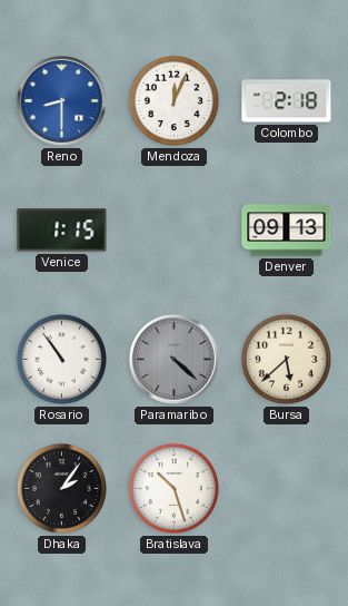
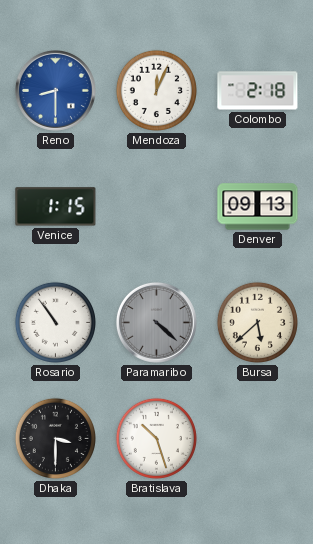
Dhaka: 2:06 -> 3:30
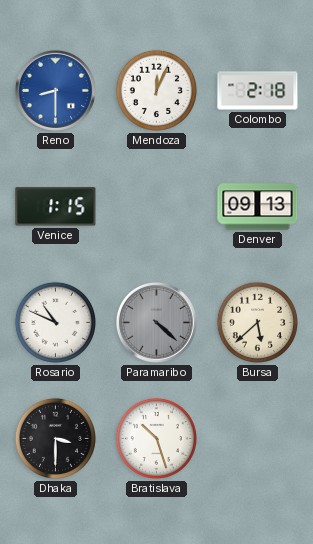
Rosario: 10:54 -> 10:49
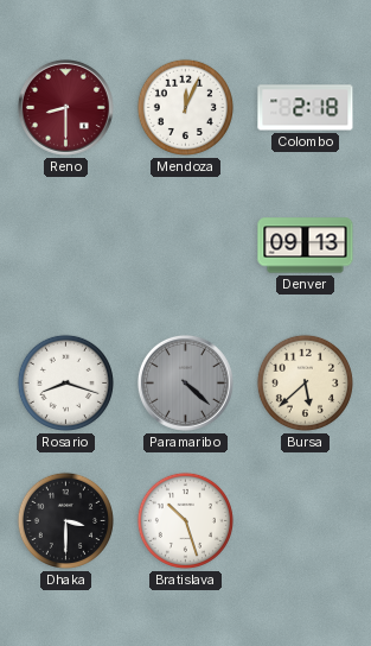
Reno dial: blue -> burgundy
Venice: 1:15 -> none
Rosario: 10:49 -> 8:18
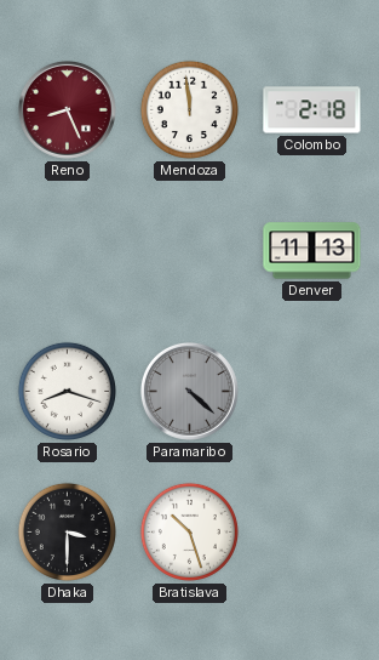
Reno: 8:30 -> 8:26
Mendoza: 12:04 -> 11:59
Denver: 09:13 -> 11:13
Bursa: 5:38 -> none
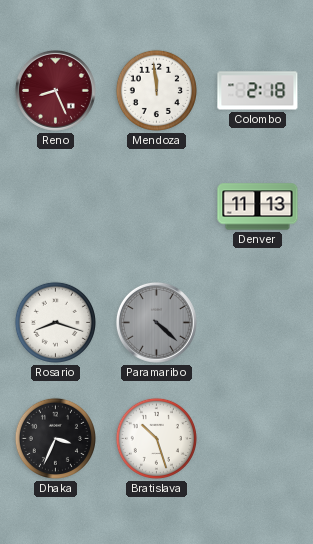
Dhaka: 3:30 -> 3:34
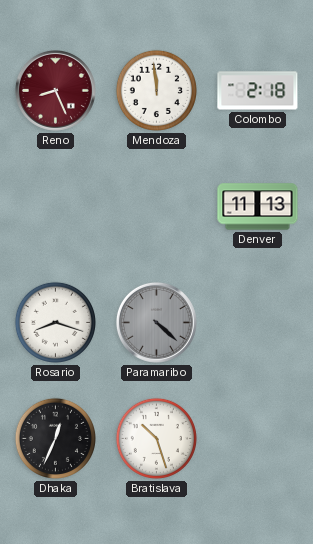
Dhaka: 3:34 -> 12:34
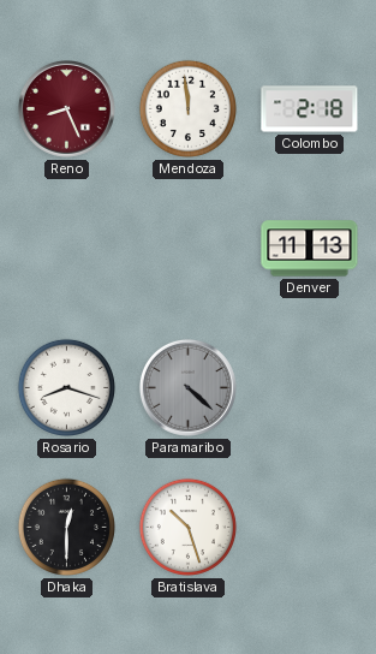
Dhaka: 12:34 -> 12:30
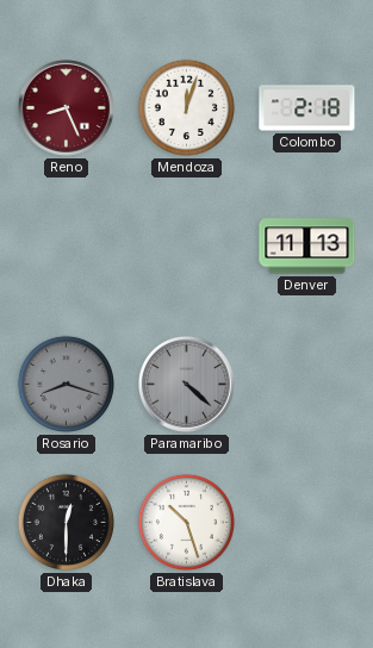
Mendoza: 11:59 -> 12:03
Rosario dial: white -> grey
